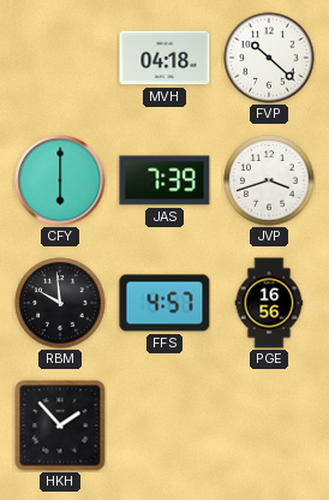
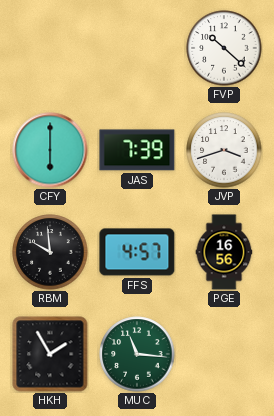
MVH: 04:18 -> none
HKH: 1:53 -> 1:55
MUC: none -> 11:16
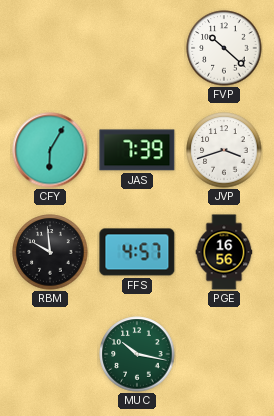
CFY: 6:00 -> 6:05
HKH: 1:55 -> none
MUC: 11:16 -> 10:17
